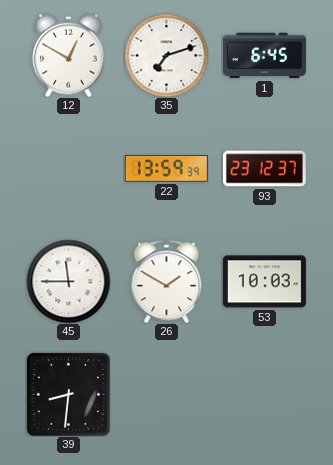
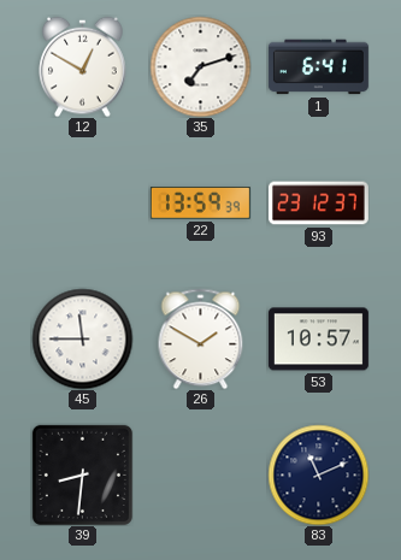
1: 6:45 -> 6:41
53: 10:03 -> 10:57
83: none -> 11:11
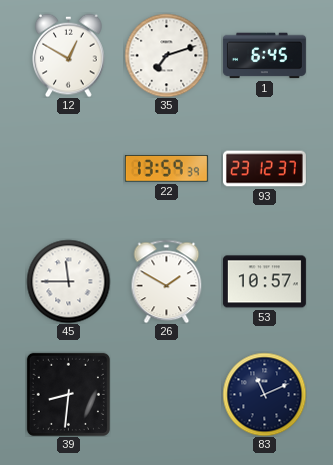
1: 6:41 -> 6:45
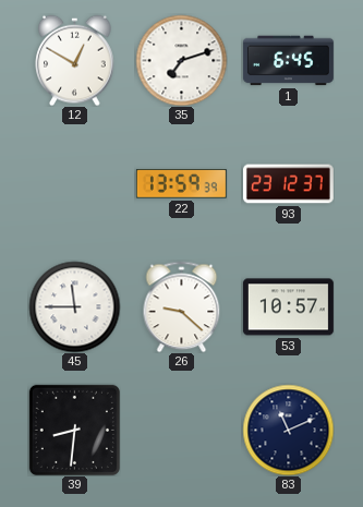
26: 1:50 -> 9:22
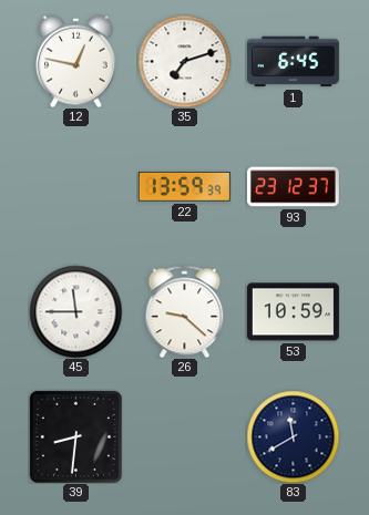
12: 12:50 -> 12:47
53: 10:57 -> 10:59
83: 11:11 -> 11:40
